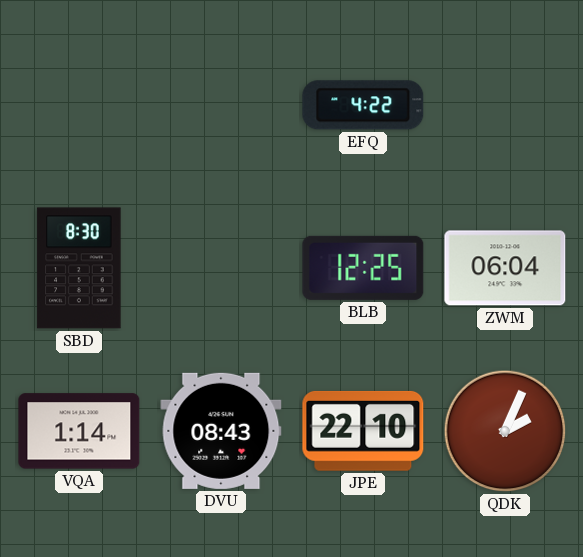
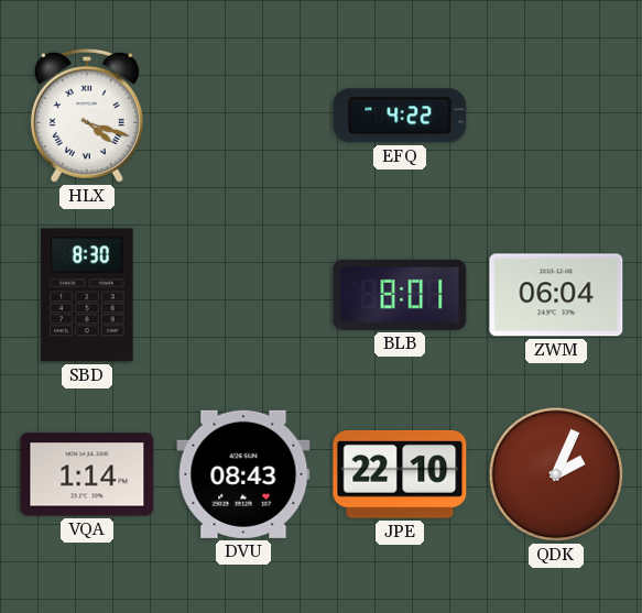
HLX: none -> 4:18
BLB: 12:25 -> 8:01
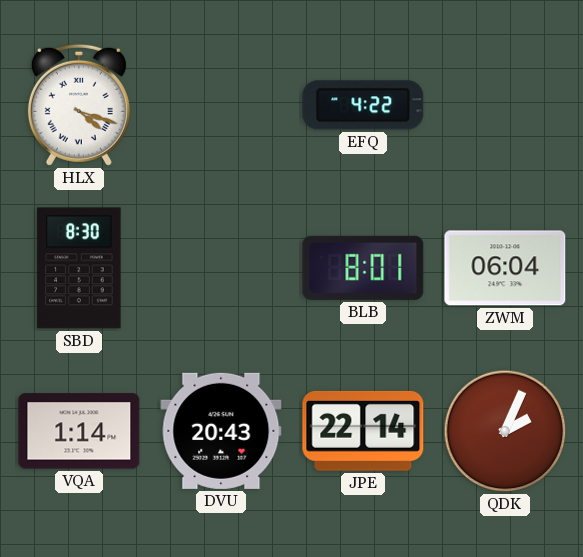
DVU: 08:43 -> 20:43
JPE: 22:10 -> 22:14
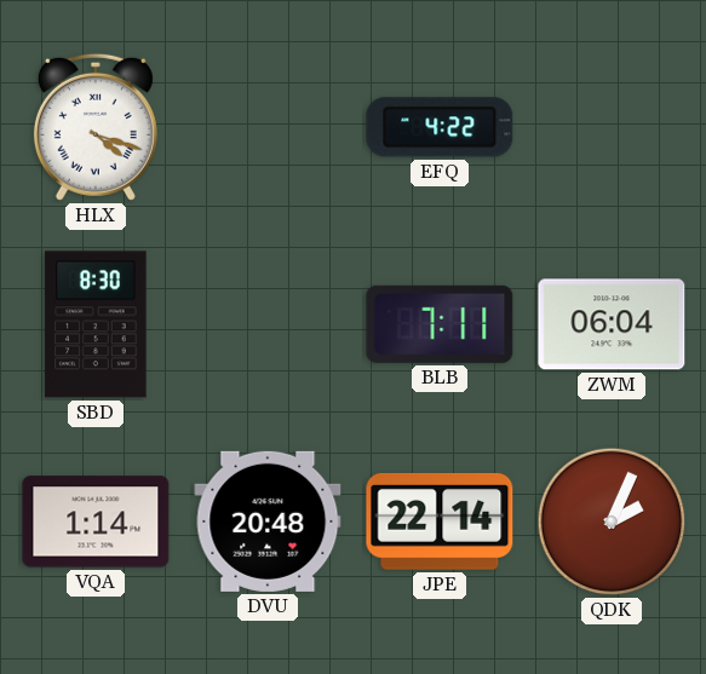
BLB: 8:01 -> 7:11
DVU: 20:43 -> 20:48
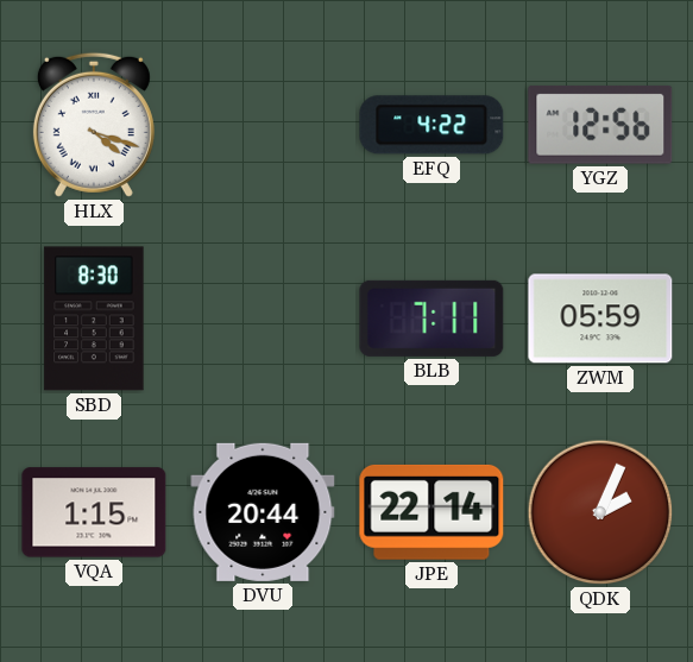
YGZ: none -> 12:56
ZWM: 06:04 -> 05:59
VQA: 1:14 -> 1:15
DVU: 20:48 -> 20:44
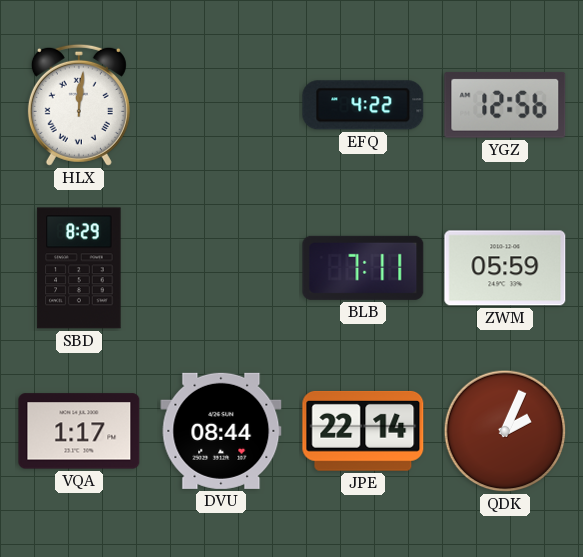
HLX: 4:18 -> 12:01
SBD: 8:30 -> 8:29
VQA: 1:15 -> 1:17
DVU: 20:44 -> 08:44
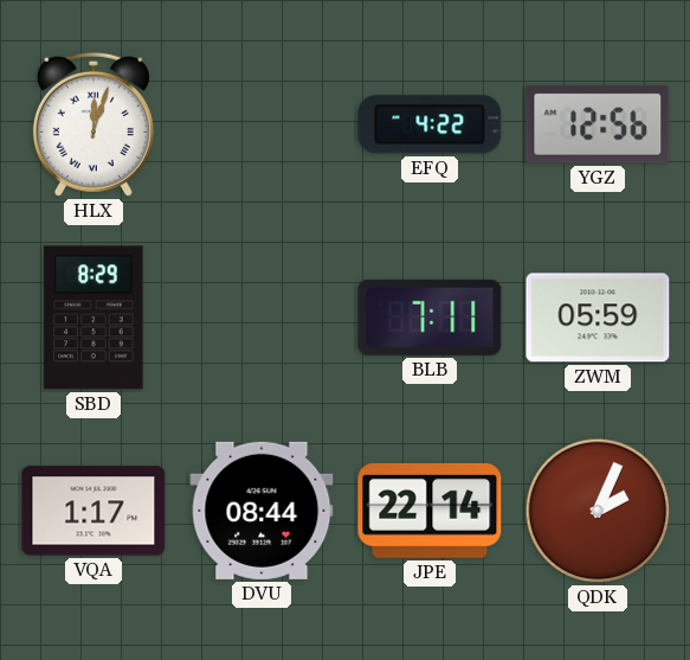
HLX: 12:01 -> 12:03
